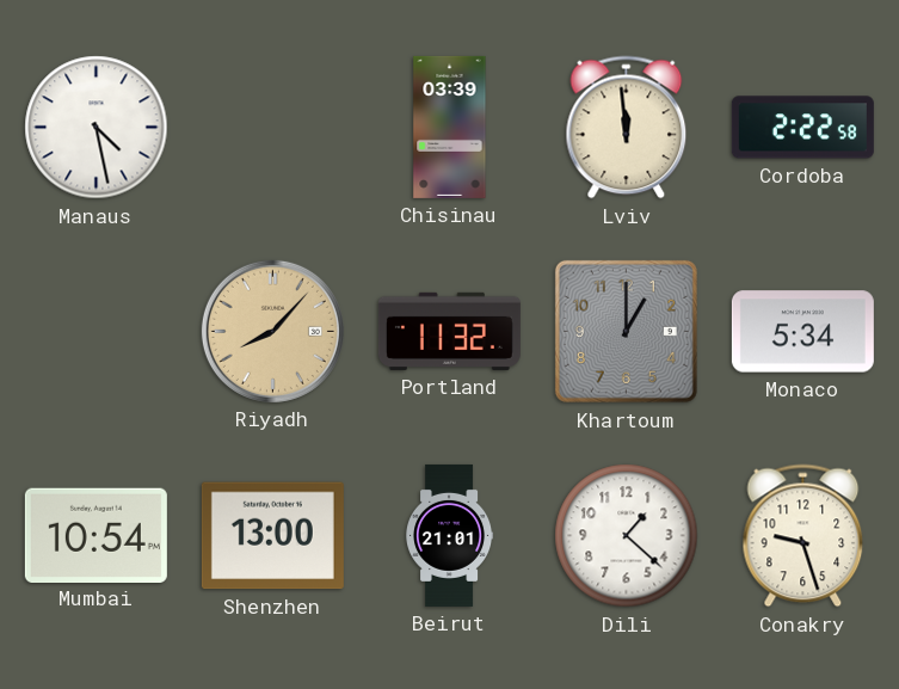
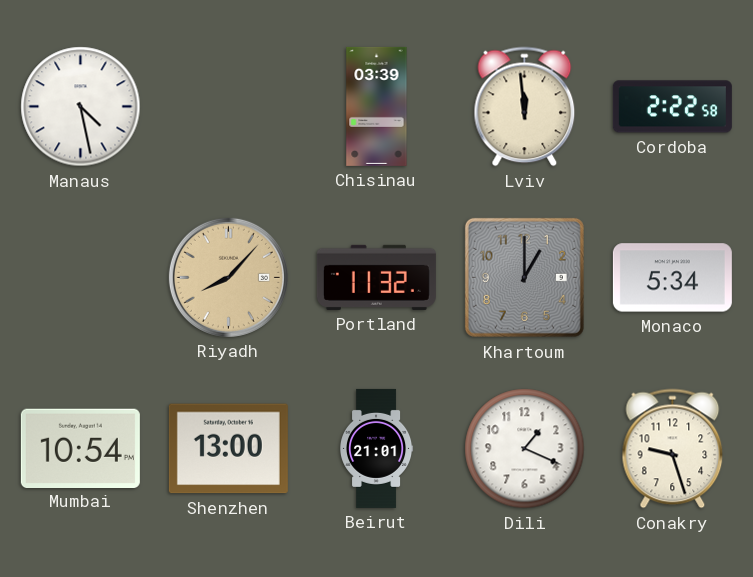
Dili: 1:22 -> 1:19
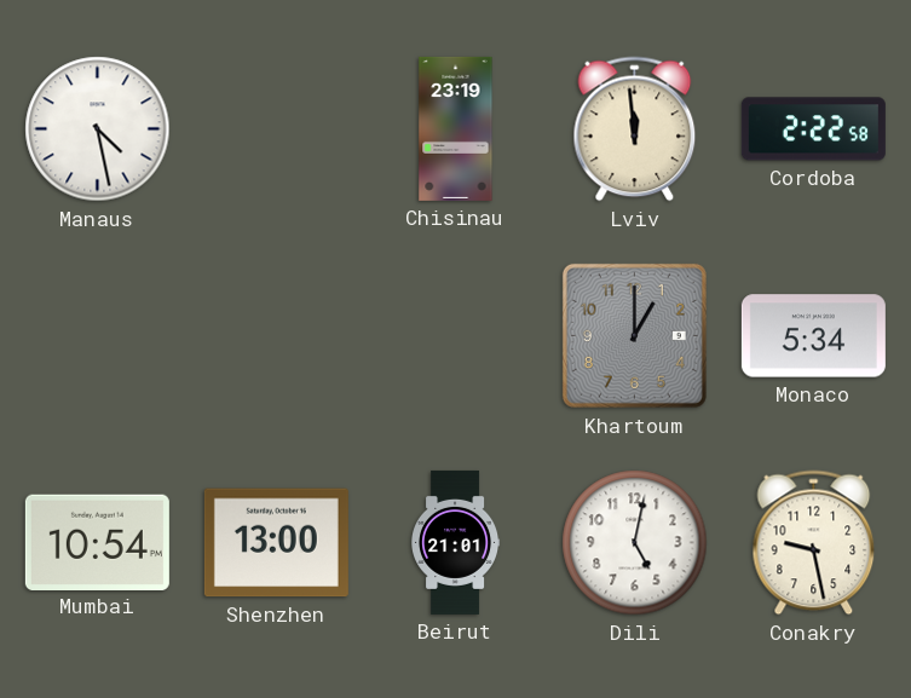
Chisinau: 03:39 -> 23:19
Riyadh: 8:07 -> none
Portland: 11:32 -> none
Dili: 1:19 -> 5:02
Conakry: 9:27 -> 9:28
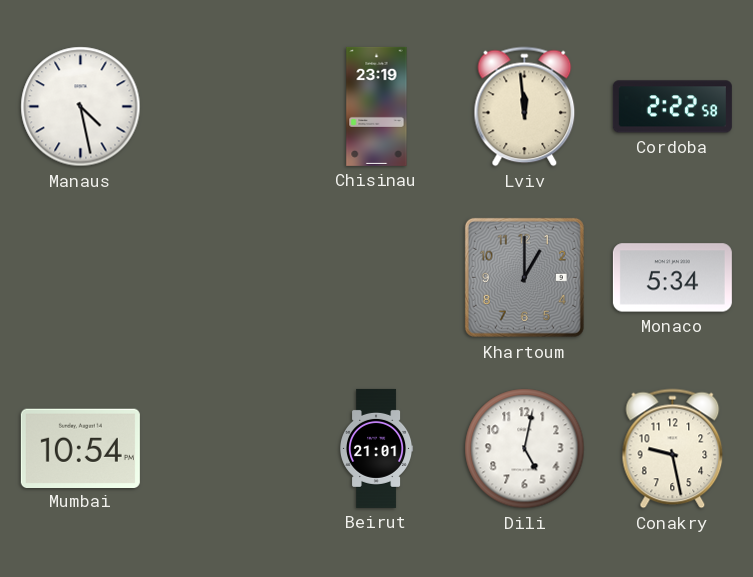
Shenzhen: 13:00 -> none
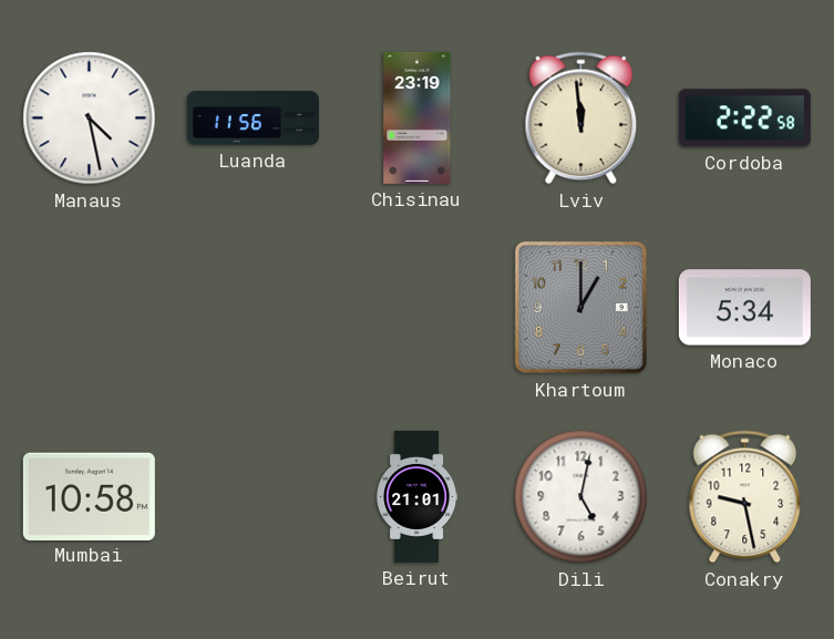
Luanda: none -> 11:56
Mumbai: 10:54 -> 10:58
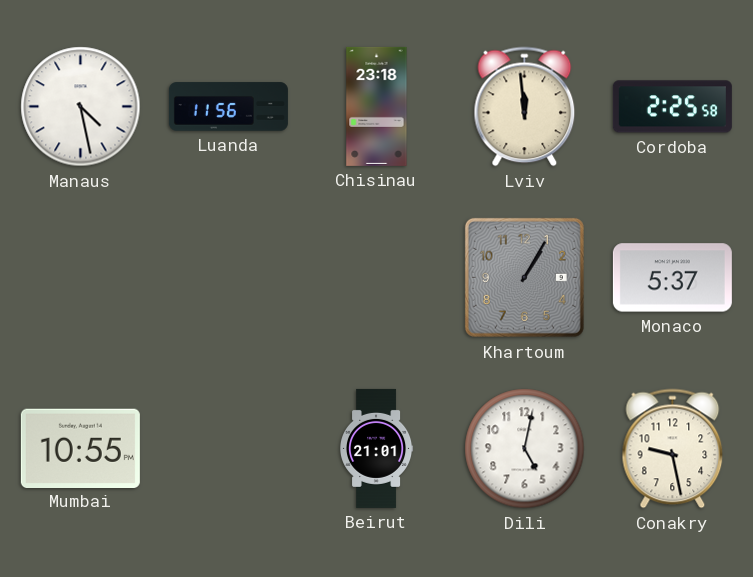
Chisinau: 23:19 -> 23:18
Cordoba: 2:22 -> 2:25
Khartoum: 1:00 -> 1:05
Monaco: 5:34 -> 5:37
Mumbai: 10:58 -> 10:55
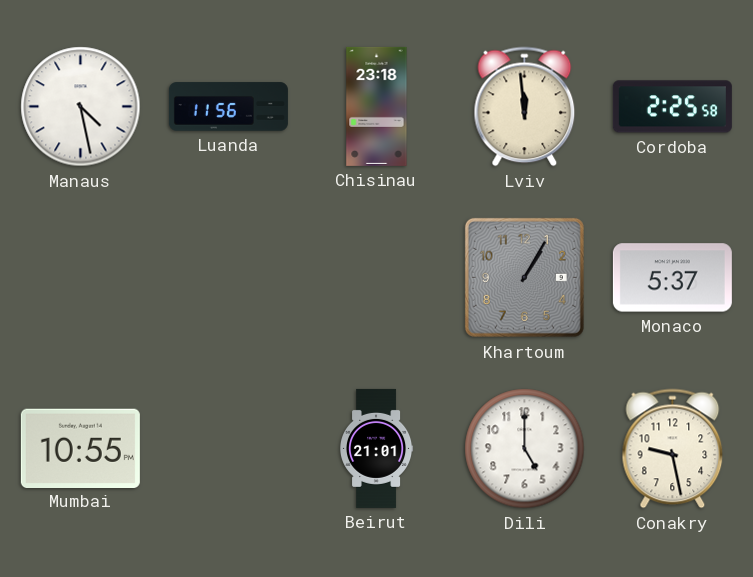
Dili: 5:02 -> 5:00
